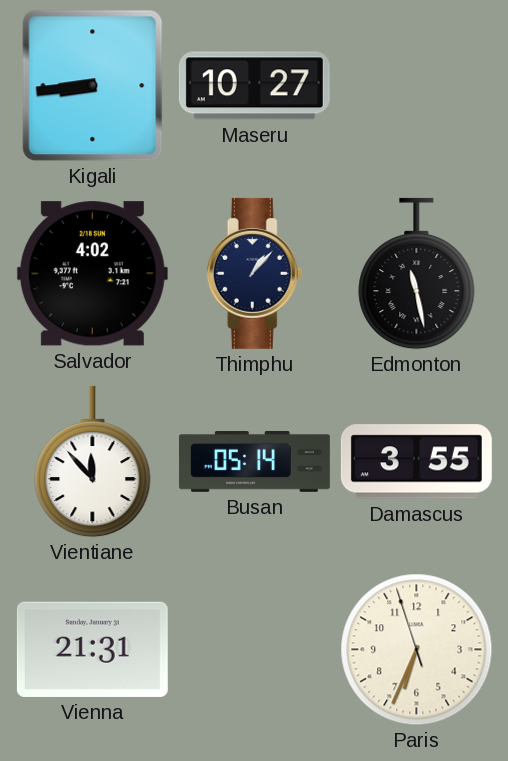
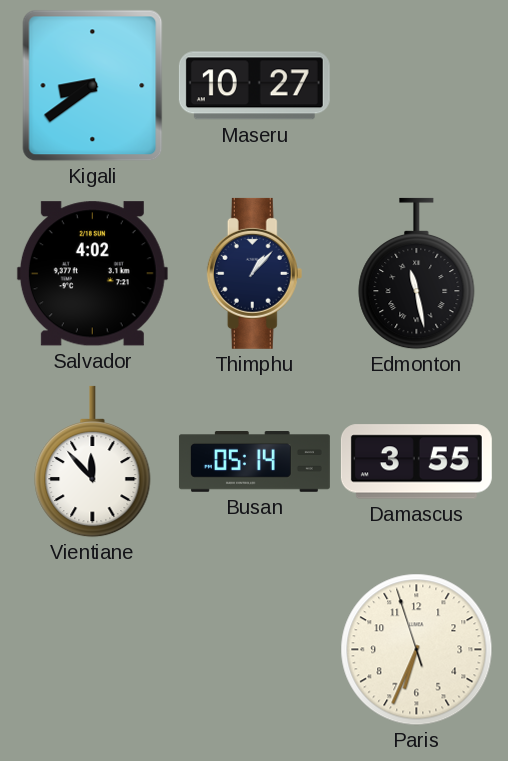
Kigali: 8:44 -> 8:39
Vienna: 21:31 -> none
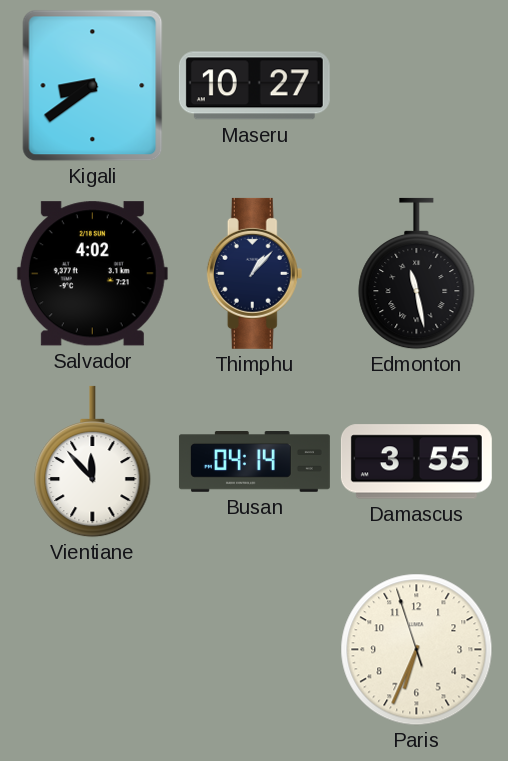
Busan: 05:14 -> 04:14
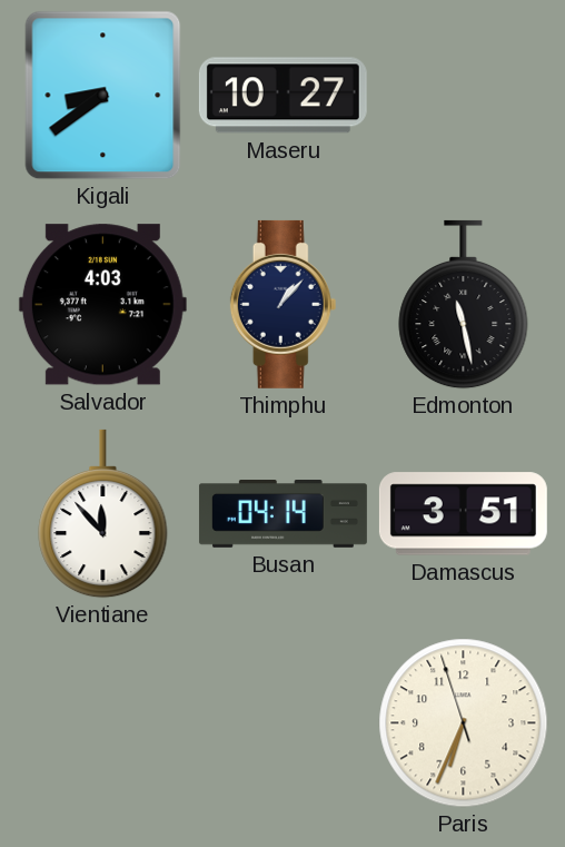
Salvador: 4:02 -> 4:03
Damascus: 3:55 -> 3:51
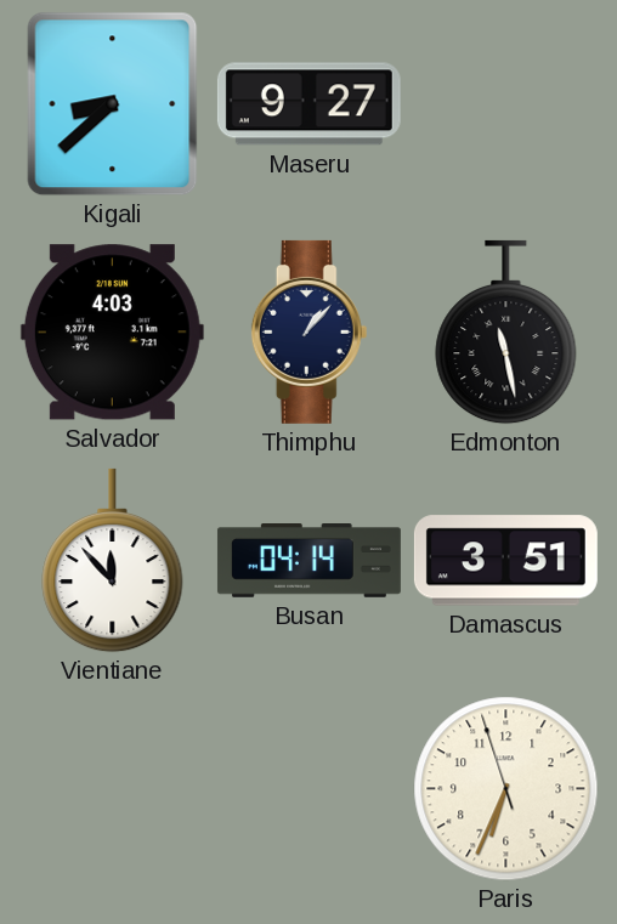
Kigali: 8:39 -> 8:38
Maseru: 10:27 -> 9:27
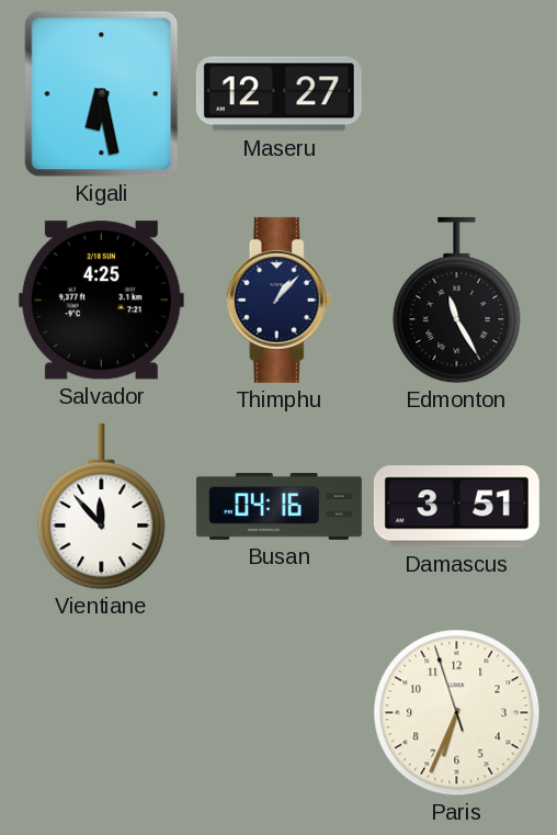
Kigali: 8:38 -> 6:28
Maseru: 9:27 -> 12:27
Salvador: 4:03 -> 4:25
Edmonton: 11:28 -> 11:25
Busan: 04:14 -> 04:16
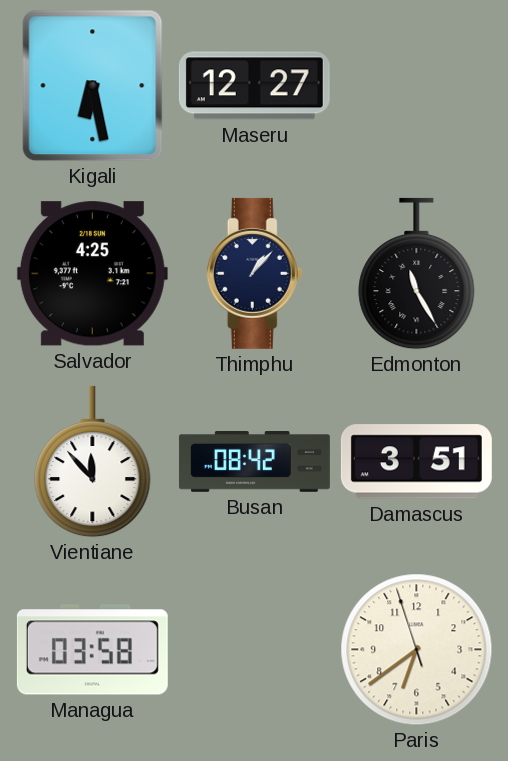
Busan: 04:16 -> 08:42
Managua: none -> 03:58
Paris: 6:33 -> 6:38
